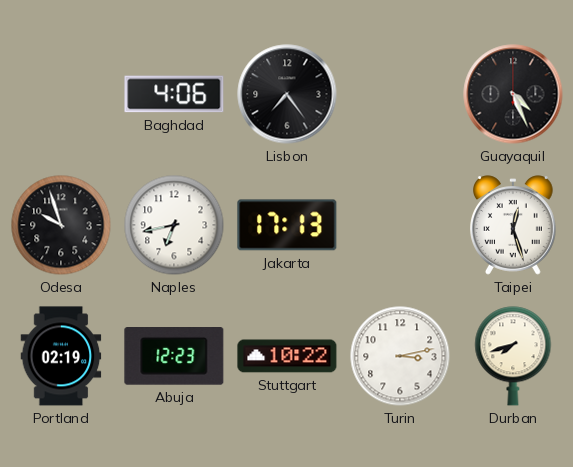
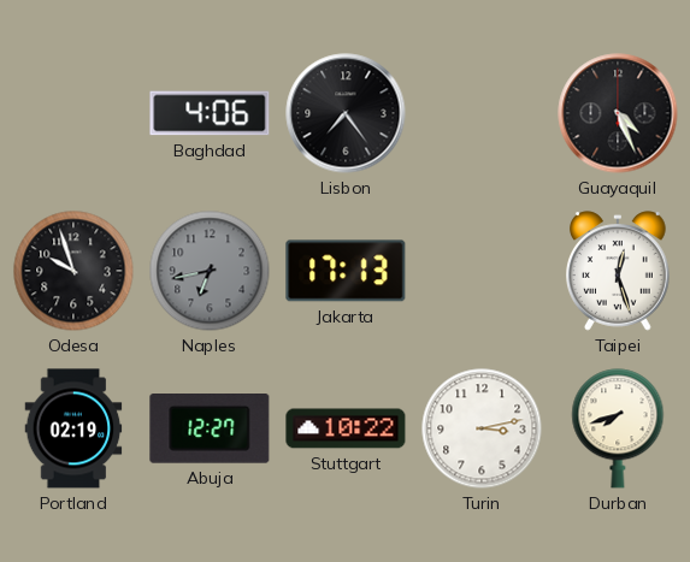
Naples dial: white -> grey
Abuja: 12:23 -> 12:27
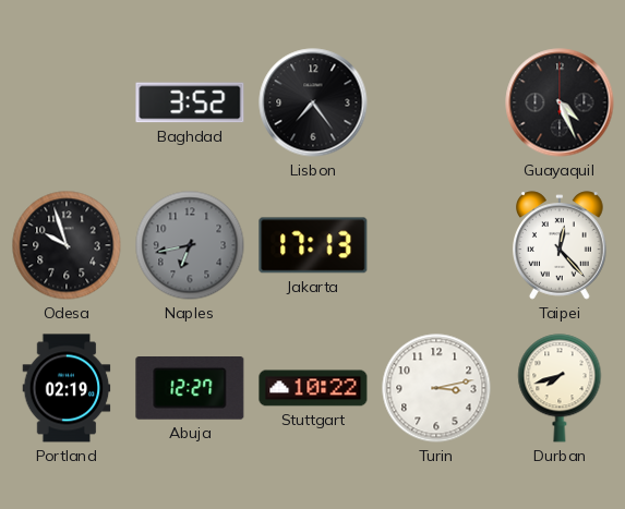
Baghdad: 4:06 -> 3:52
Taipei: 12:27 -> 12:23
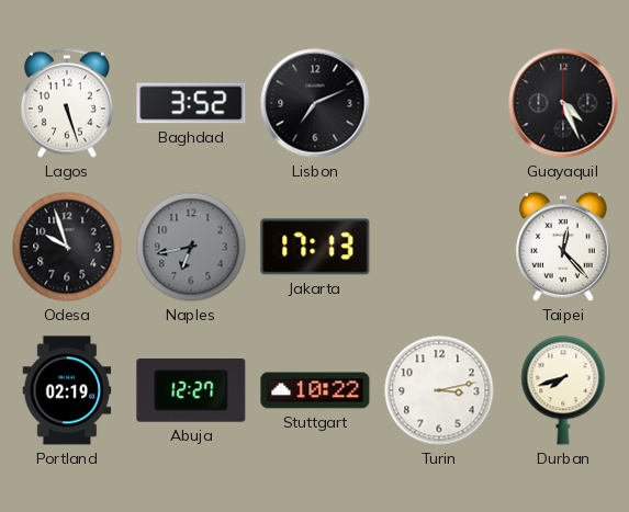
Lagos: none -> 5:27
Lisbon: 7:24 -> 7:11
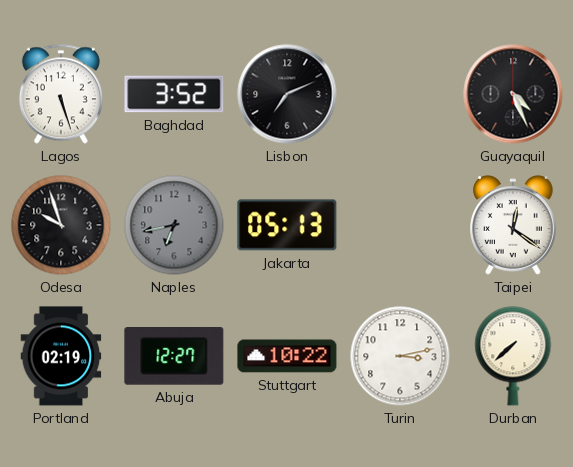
Jakarta: 17:13 -> 05:13
Taipei: 12:23 -> 12:21
Durban: 7:42 -> 7:38
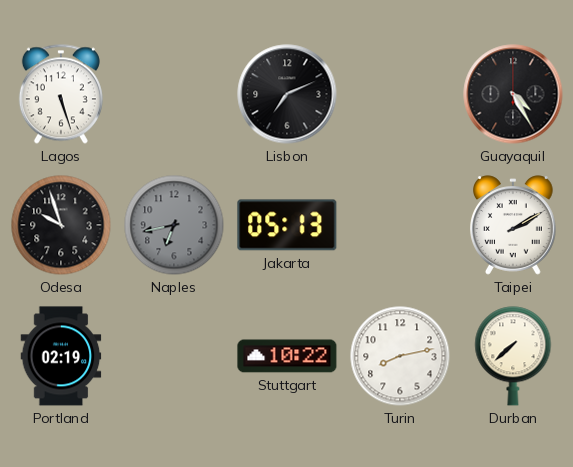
Baghdad: 3:52 -> none
Guayaquil: 4:26 -> 4:25
Taipei: 12:21 -> 2:10
Abuja: 12:27 -> none
Turin: 3:13 -> 8:13
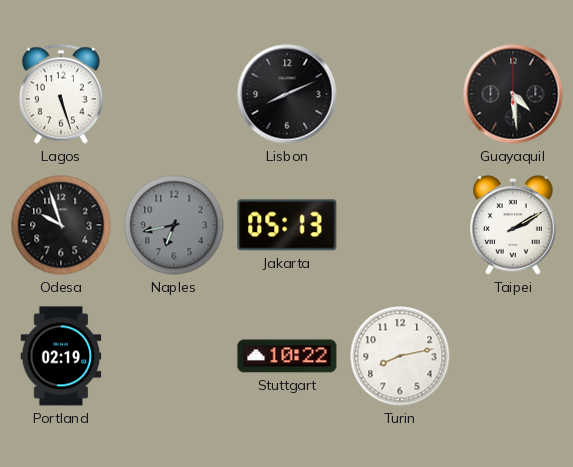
Lisbon: 7:11 -> 8:11
Guayaquil: 4:25 -> 4:29
Durban: 7:38 -> none
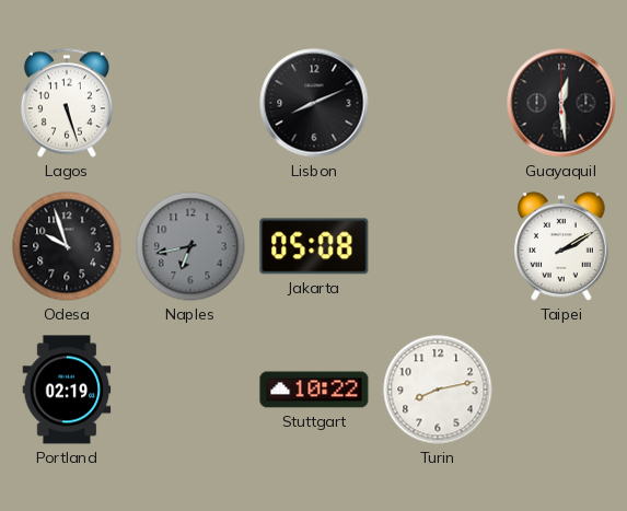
Guayaquil: 4:29 -> 12:29
Jakarta: 05:13 -> 05:08
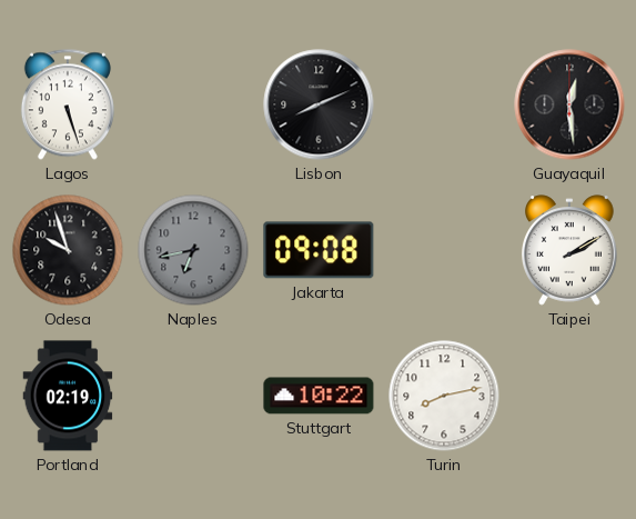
Jakarta: 05:08 -> 09:08
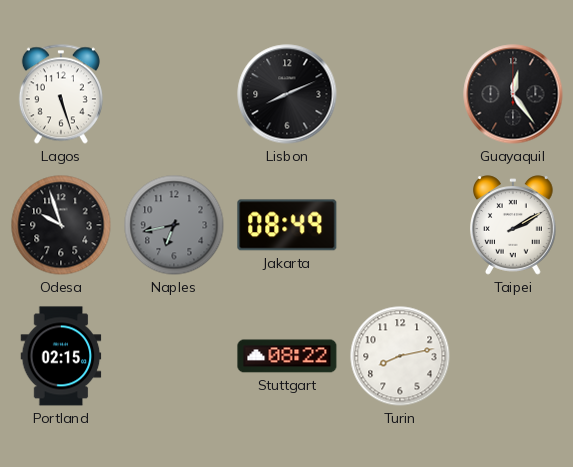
Guayaquil: 12:29 -> 12:24
Jakarta: 09:08 -> 08:49
Portland: 02:19 -> 02:15
Stuttgart: 10:22 -> 08:22
